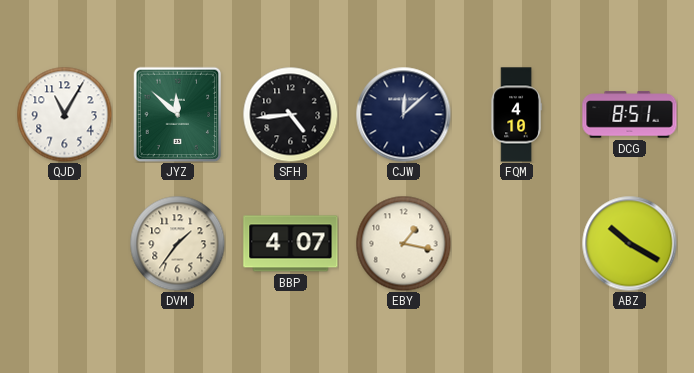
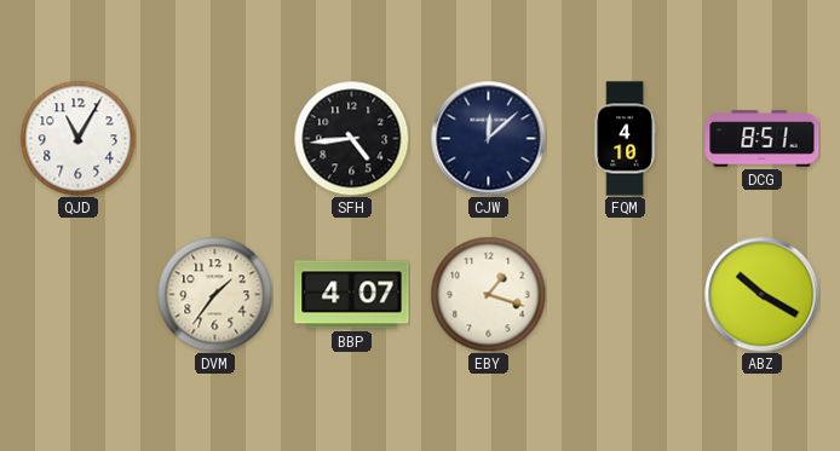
JYZ: 11:52 -> none
EBY: 1:17 -> 1:18
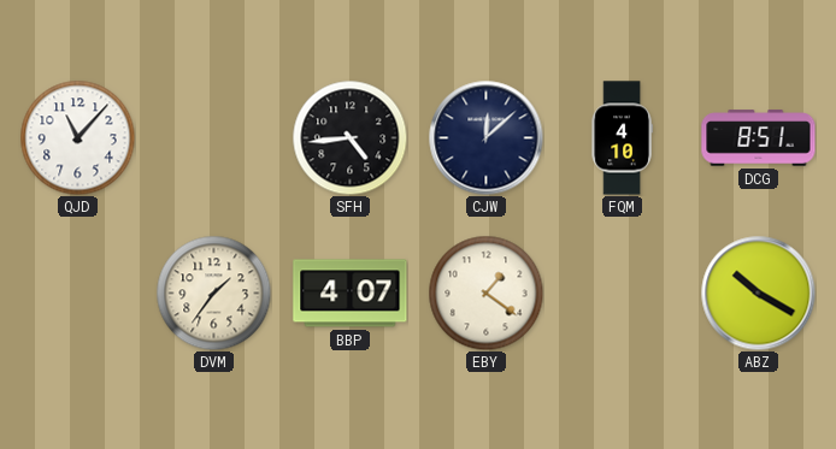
QJD: 11:05 -> 11:07
EBY: 1:18 -> 1:21
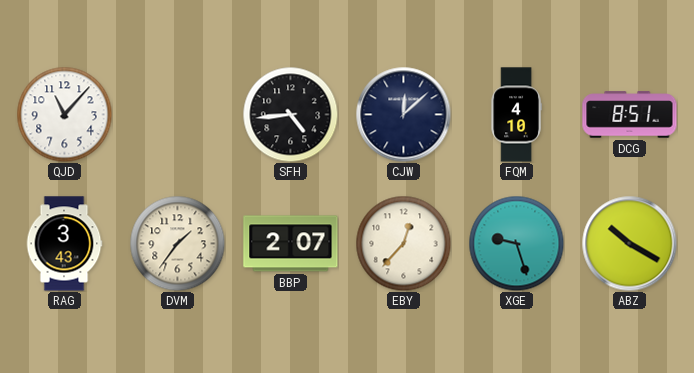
RAG: none -> 3:43
BBP: 4:07 -> 2:07
EBY: 1:21 -> 12:37
XGE: none -> 9:27
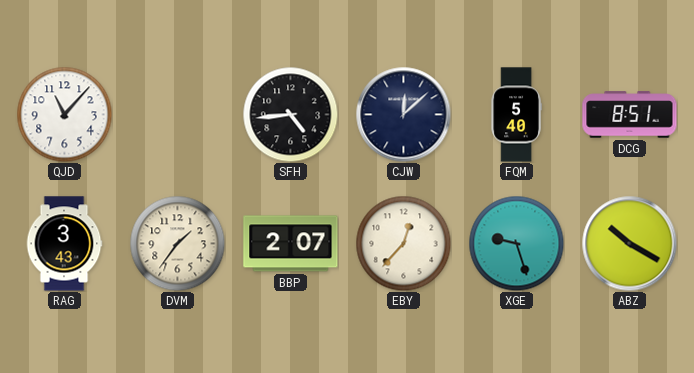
FQM: 4:10 -> 5:40
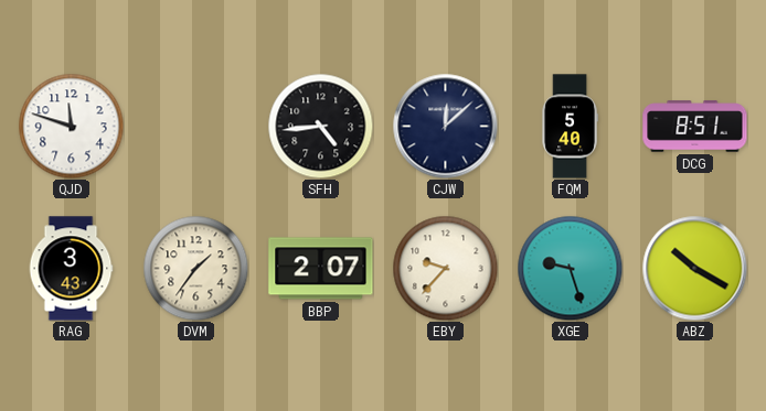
QJD: 11:07 -> 11:48
EBY: 12:37 -> 9:37
